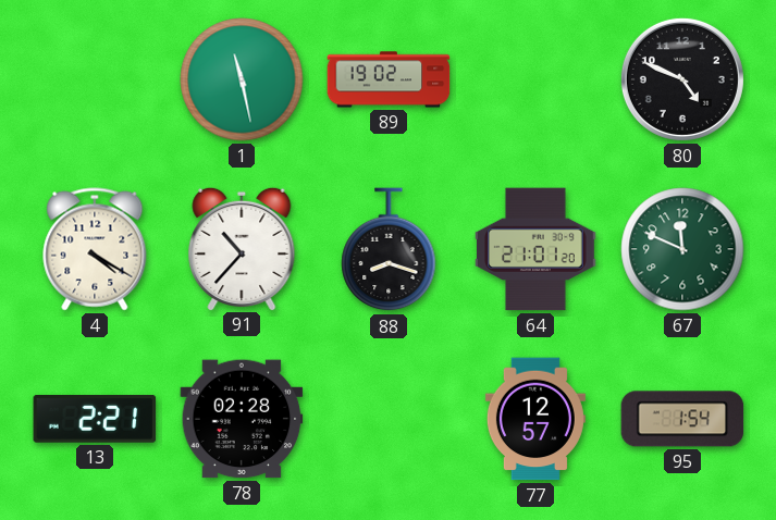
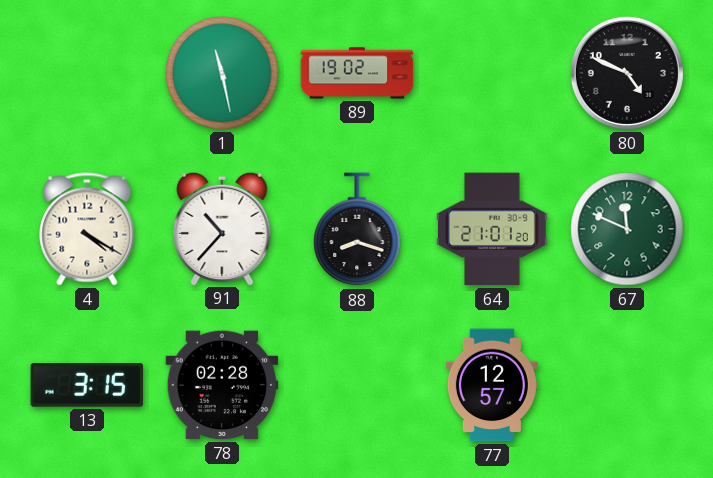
13: 2:21 -> 3:15
95: 1:54 -> none
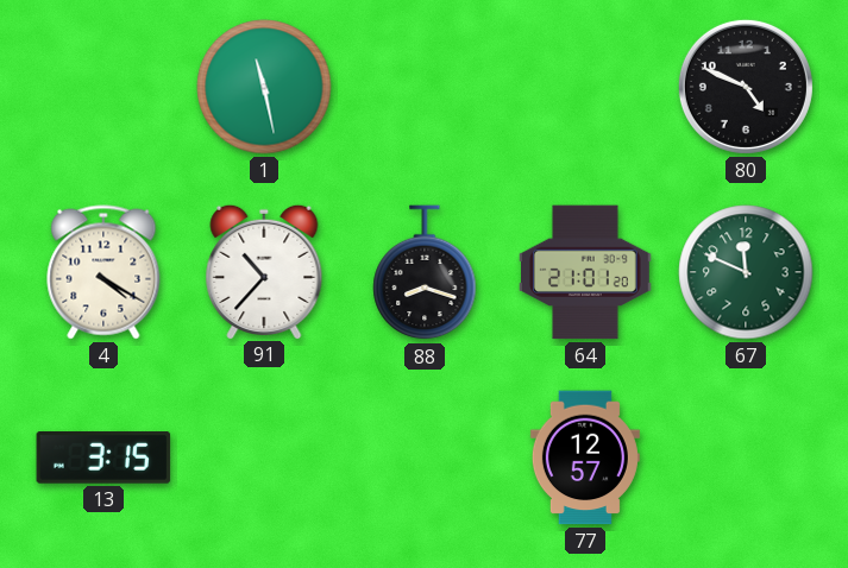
89: 19:02 -> none
78: 02:28 -> none
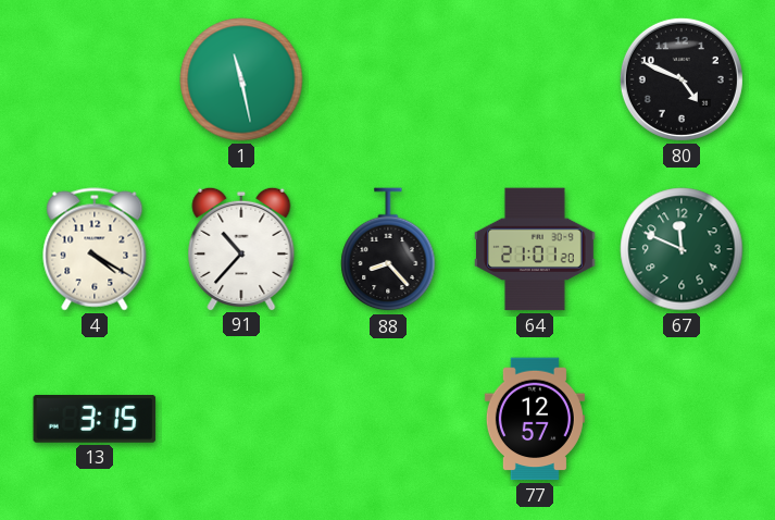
88: 8:18 -> 8:23
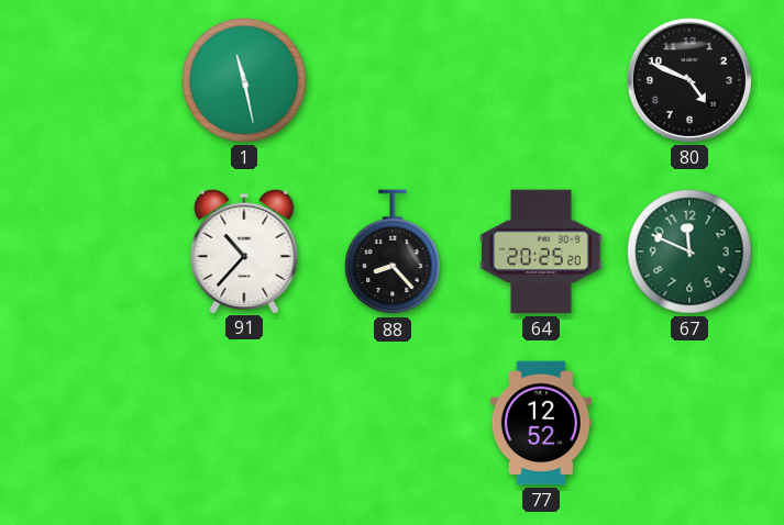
4: 4:20 -> none
64: 21:01 -> 20:25
13: 3:15 -> none
77: 12:57 -> 12:52
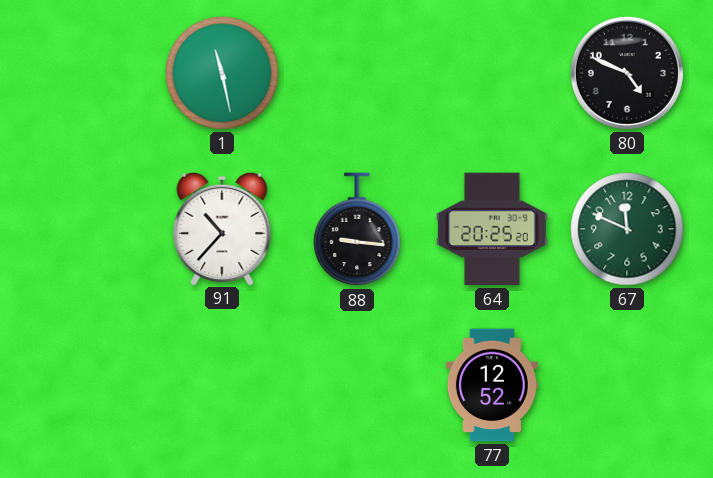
88: 8:23 -> 9:16
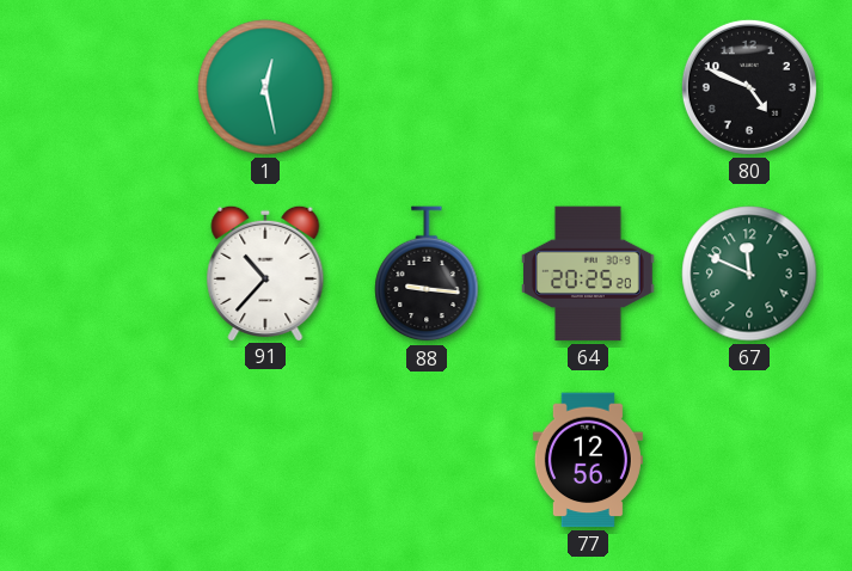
1: 11:28 -> 12:28
77: 12:52 -> 12:56
